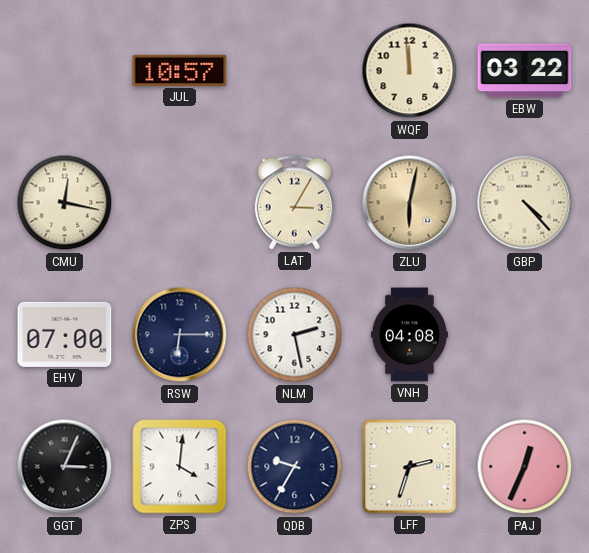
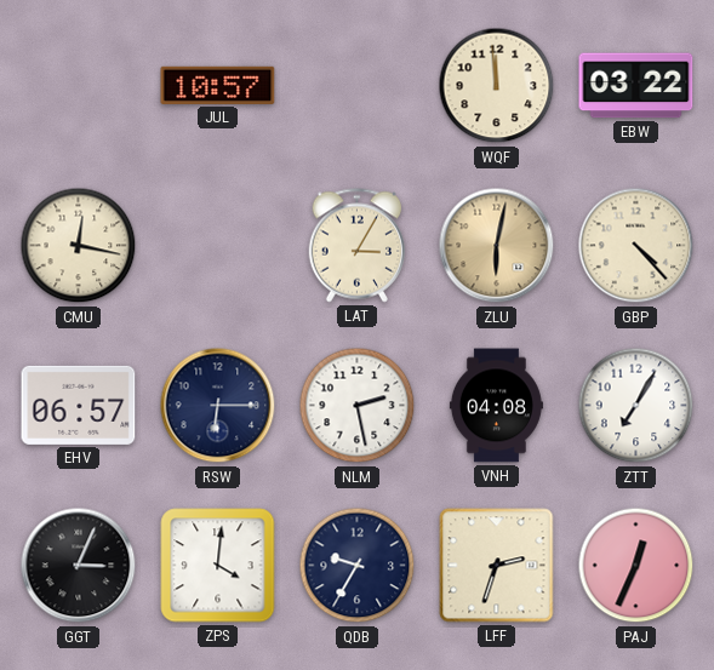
EHV: 07:00 -> 06:57
ZTT: none -> 7:05
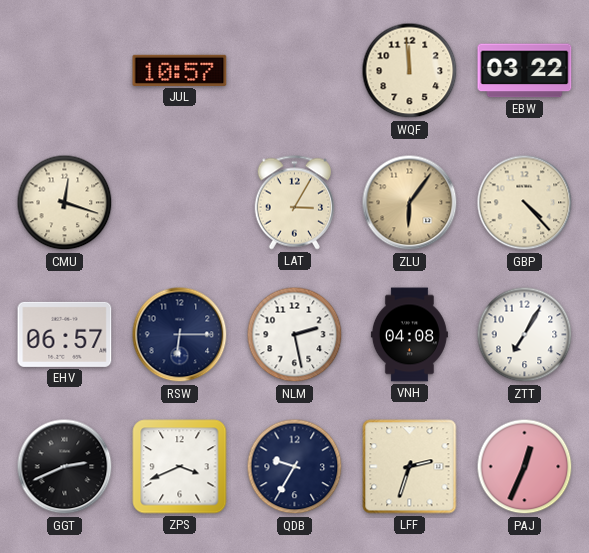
CMU: 12:17 -> 12:18
ZLU: 6:02 -> 6:06
GGT: 3:04 -> 2:41
ZPS: 4:01 -> 3:41
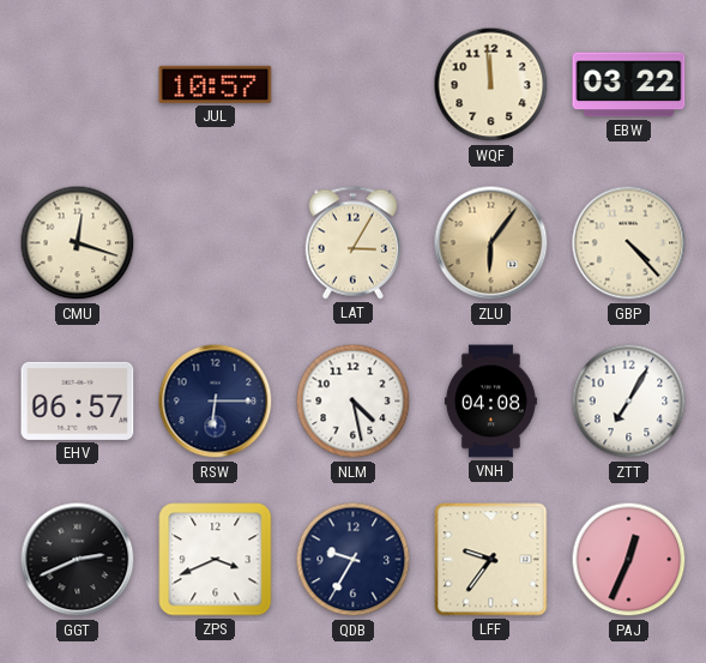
NLM: 2:28 -> 4:28
LFF: 2:33 -> 9:36
